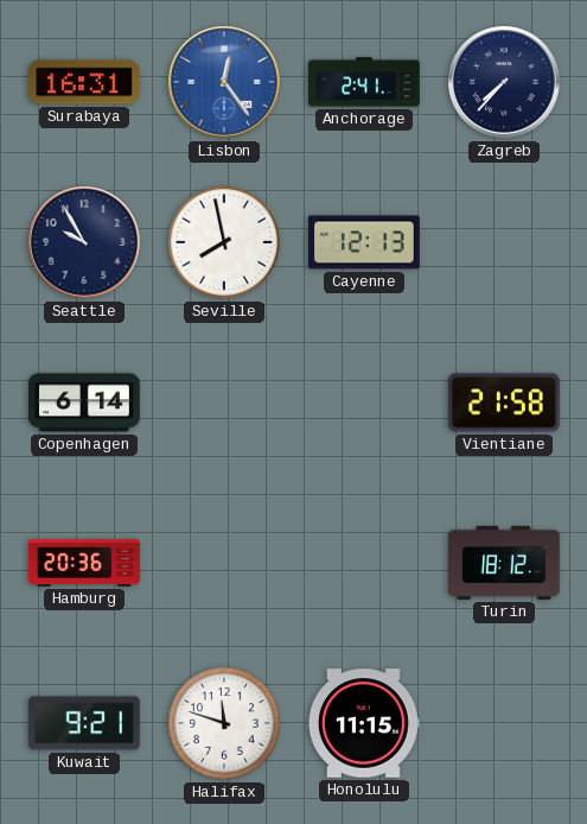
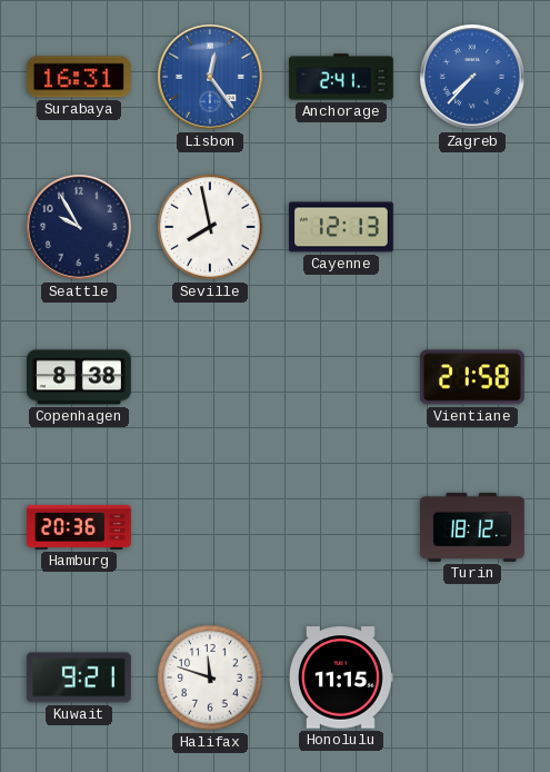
Zagreb dial: navy -> blue
Copenhagen: 6:14 -> 8:38
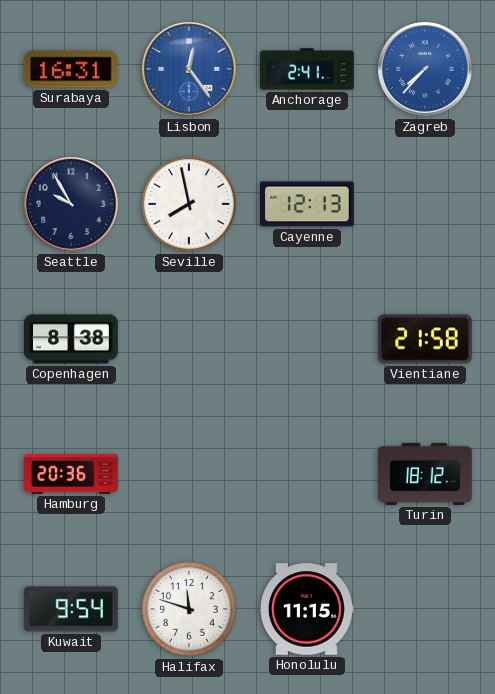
Kuwait: 9:21 -> 9:54
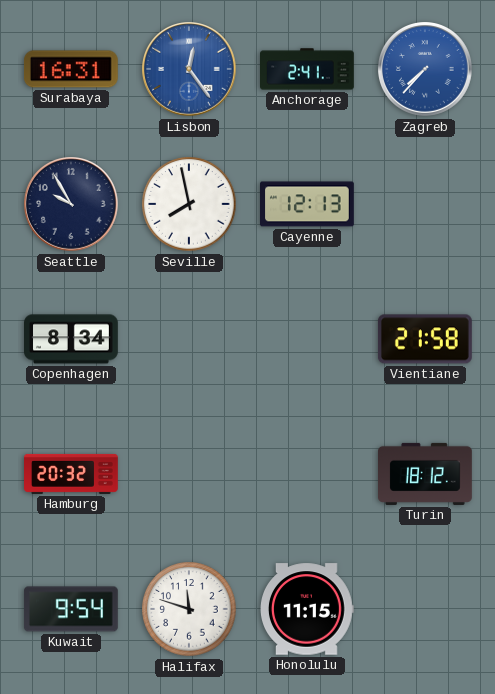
Copenhagen: 8:38 -> 8:34
Hamburg: 20:36 -> 20:32
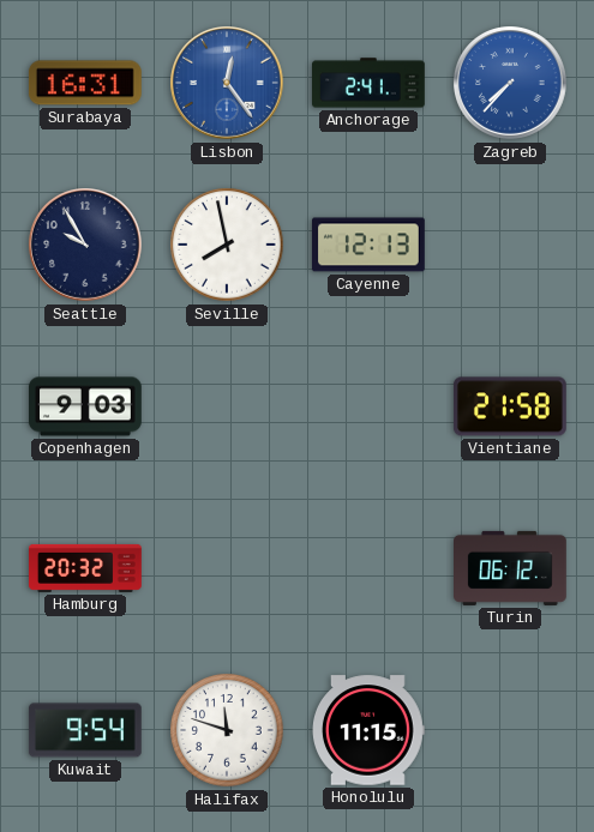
Copenhagen: 8:34 -> 9:03
Turin: 18:12 -> 06:12
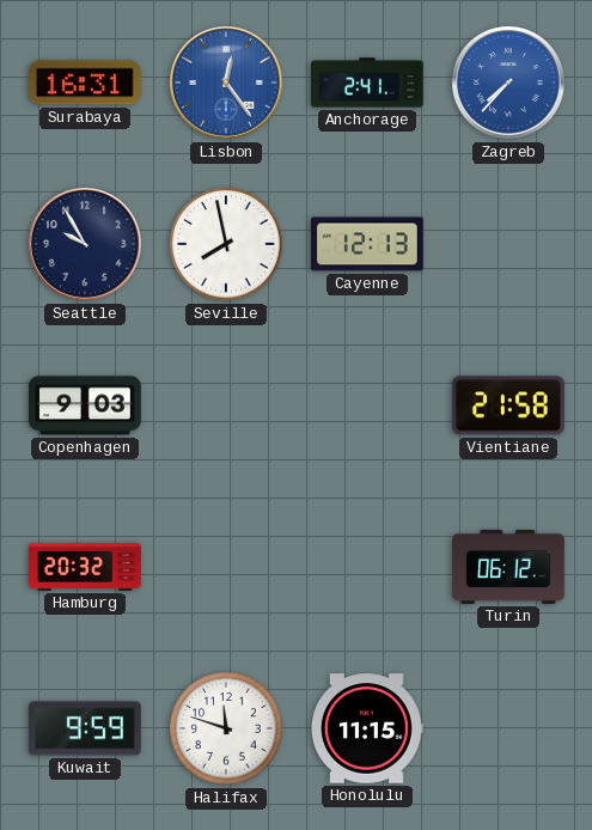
Kuwait: 9:54 -> 9:59
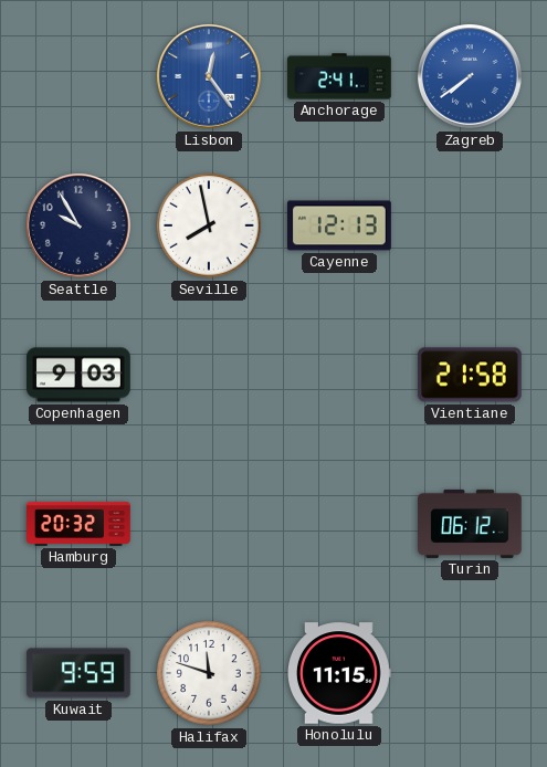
Surabaya: 16:31 -> none
Zagreb: 7:37 -> 7:39
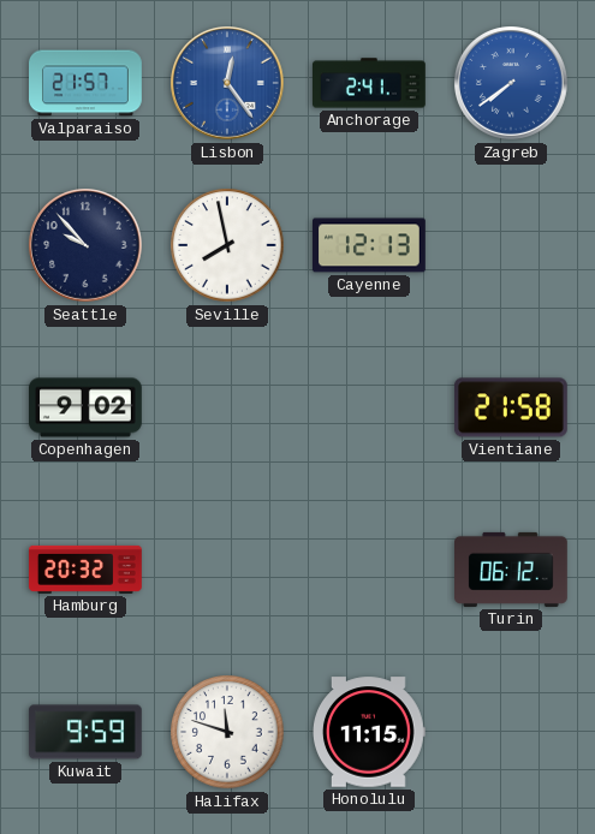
Valparaiso: none -> 21:57
Seattle: 9:55 -> 9:53
Copenhagen: 9:03 -> 9:02
